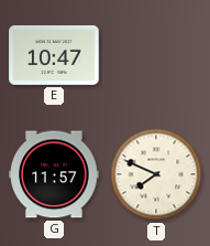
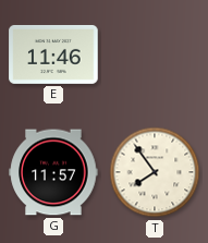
E: 10:47 -> 11:46
T: 7:49 -> 7:54
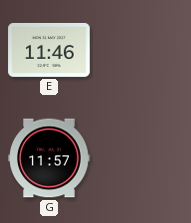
T: 7:54 -> none
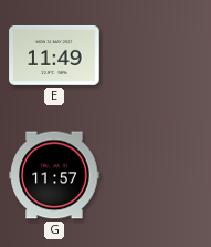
E: 11:46 -> 11:49
